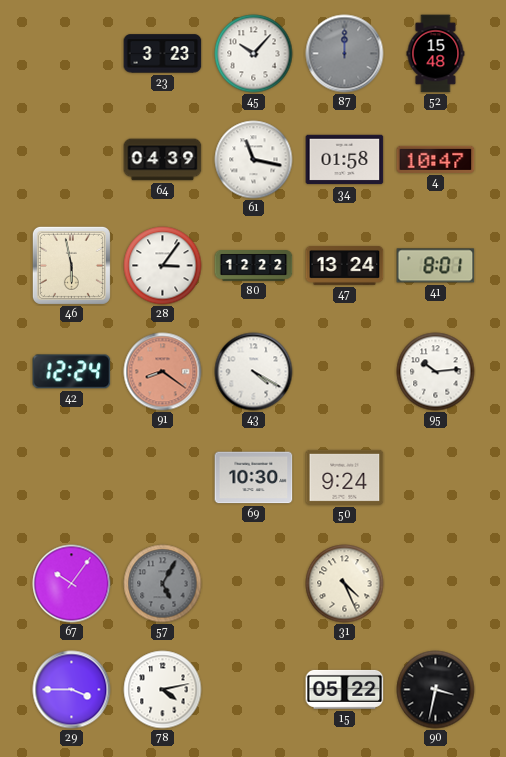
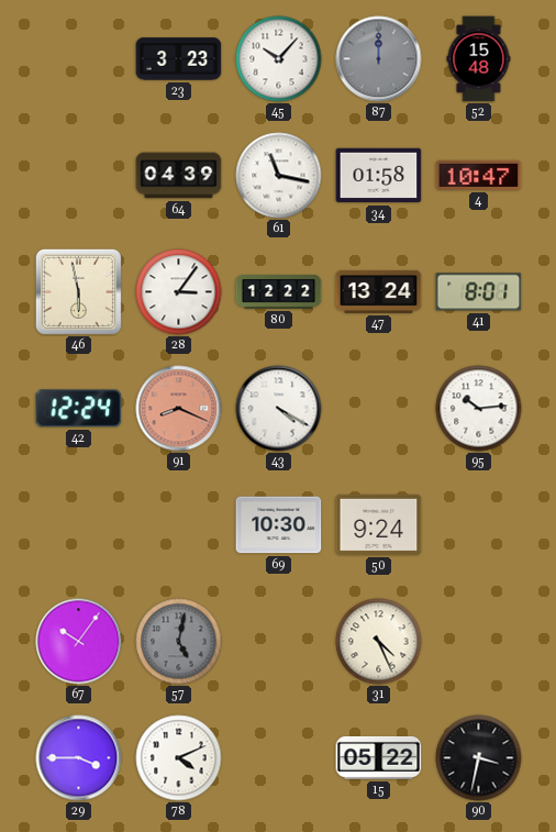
91: 8:21 -> 8:19
57: 5:05 -> 5:02
78: 4:13 -> 4:11
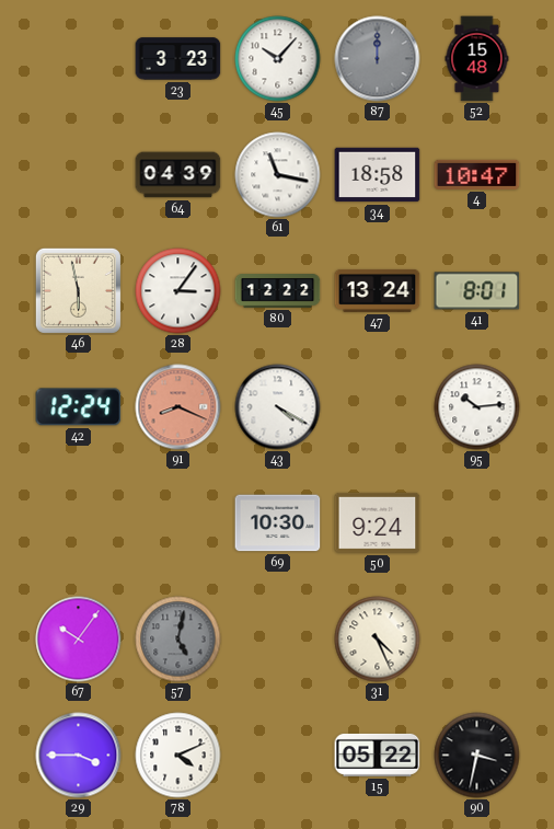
34: 01:58 -> 18:58
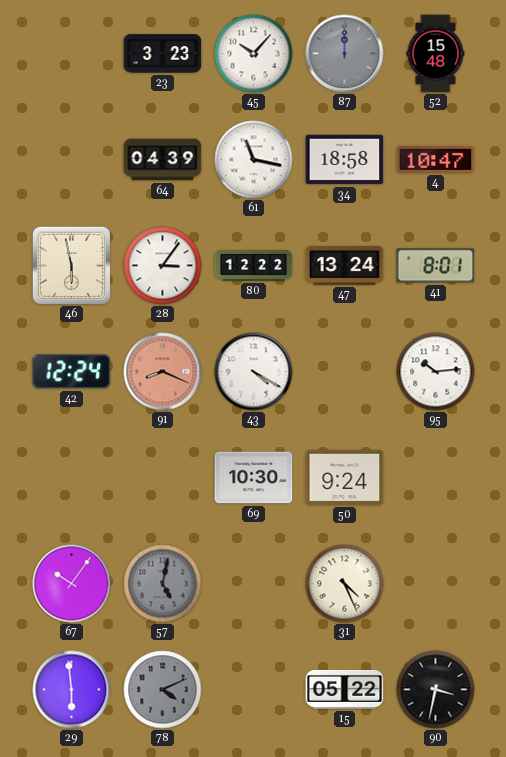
29: 3:45 -> 5:59
78 dial: white -> grey
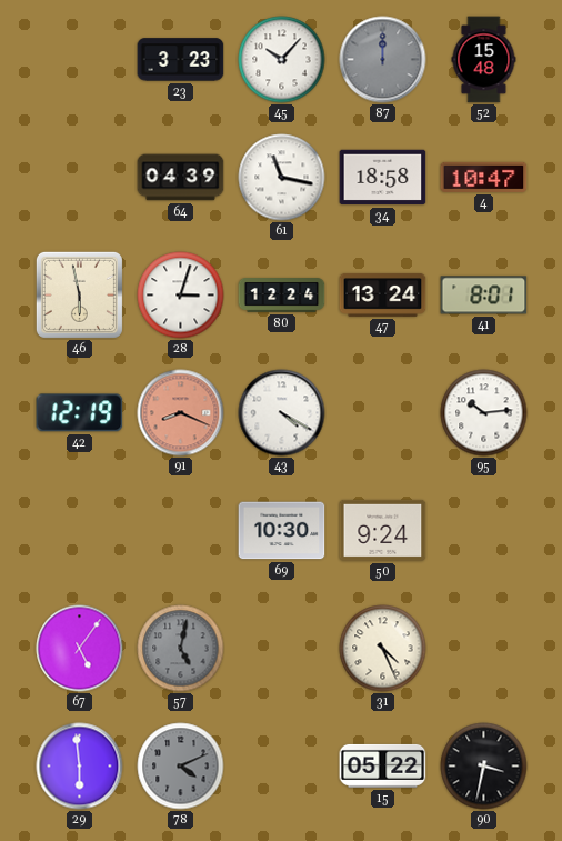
28: 3:06 -> 3:03
80: 12:22 -> 12:24
42: 12:24 -> 12:19
67: 10:06 -> 5:06
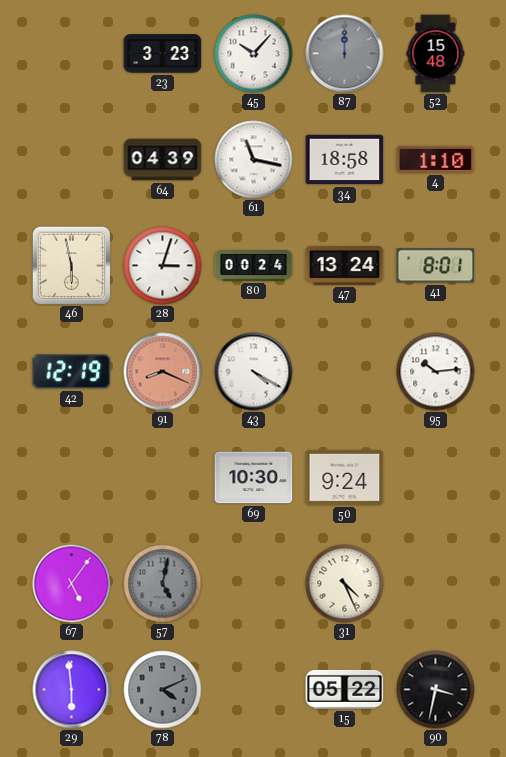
4: 10:47 -> 1:10
80: 12:24 -> 00:24
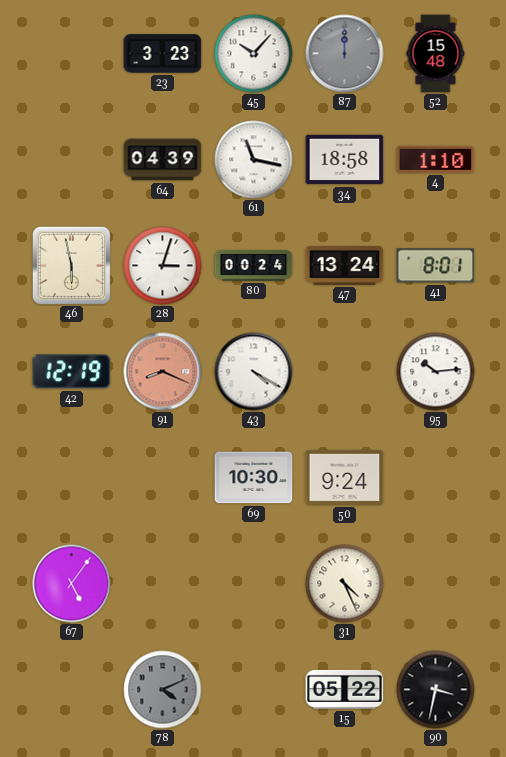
57: 5:02 -> none
29: 5:59 -> none
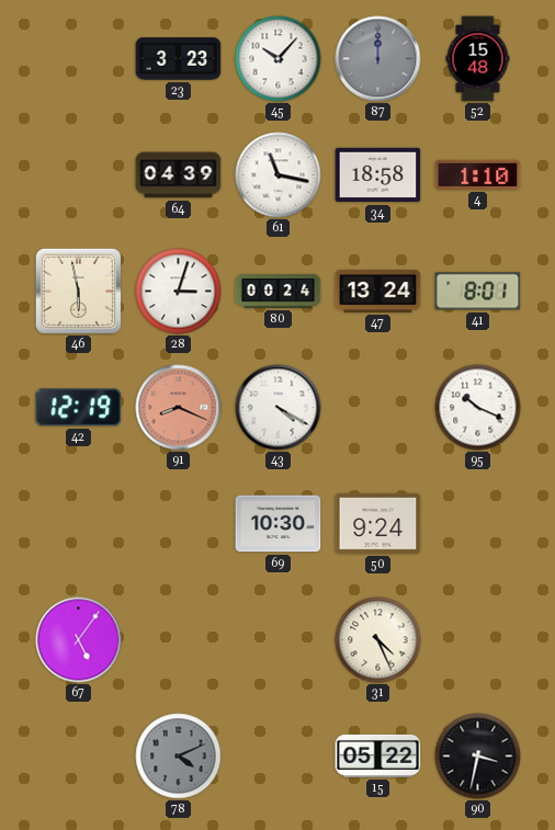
95: 10:14 -> 10:19
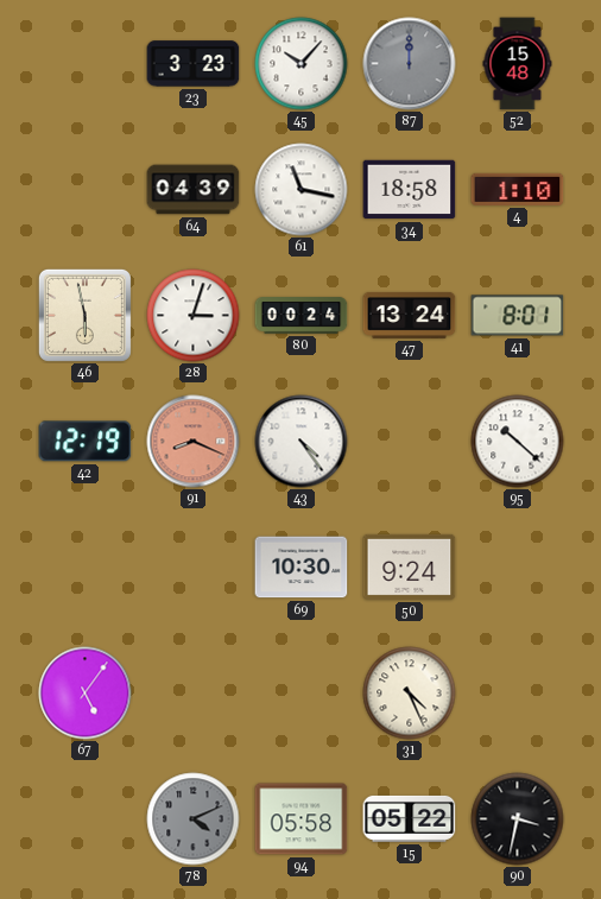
43: 4:20 -> 4:24
95: 10:19 -> 10:22
94: none -> 05:58
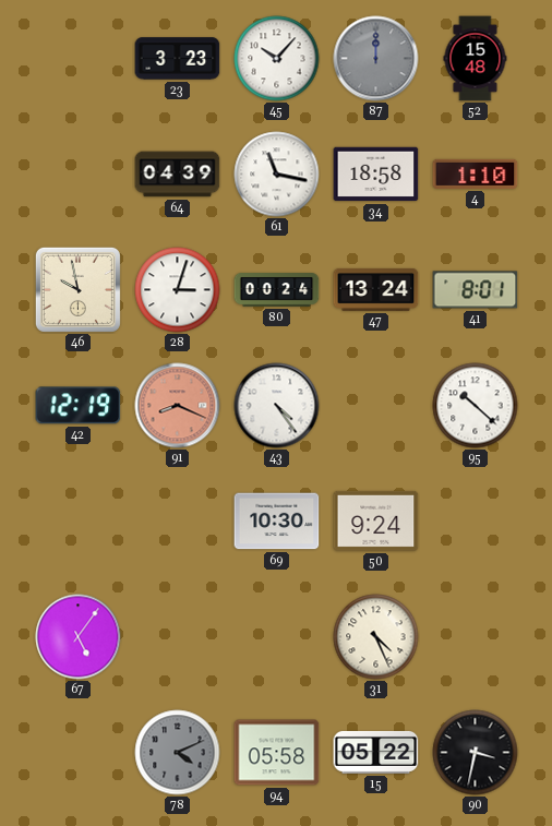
46: 5:58 -> 9:58
